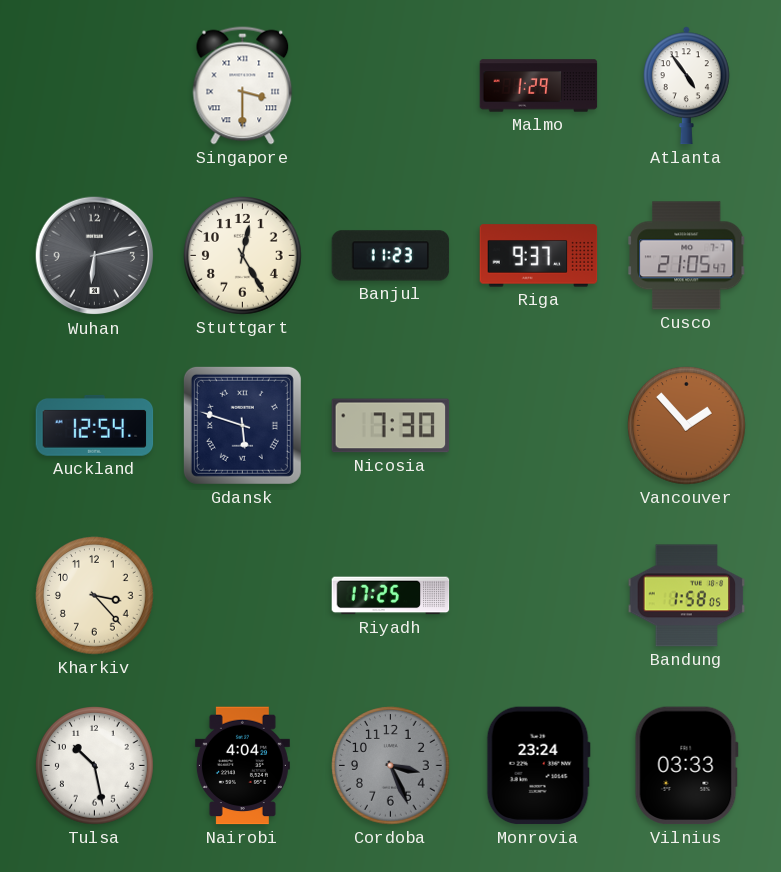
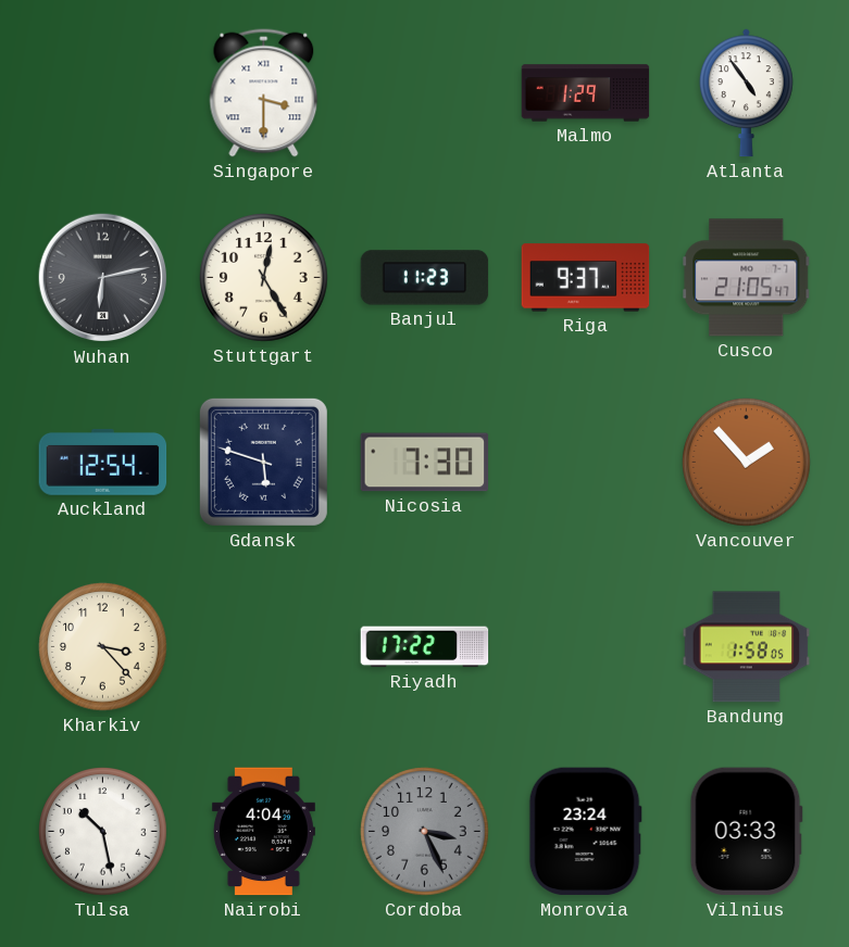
Riyadh: 17:25 -> 17:22
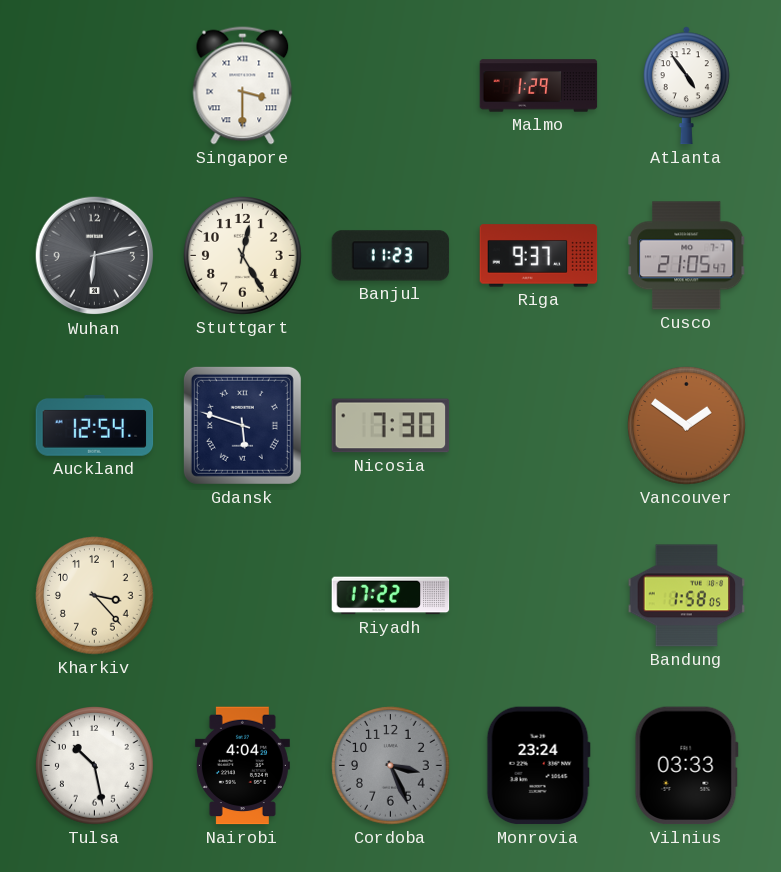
Vancouver: 1:53 -> 1:51
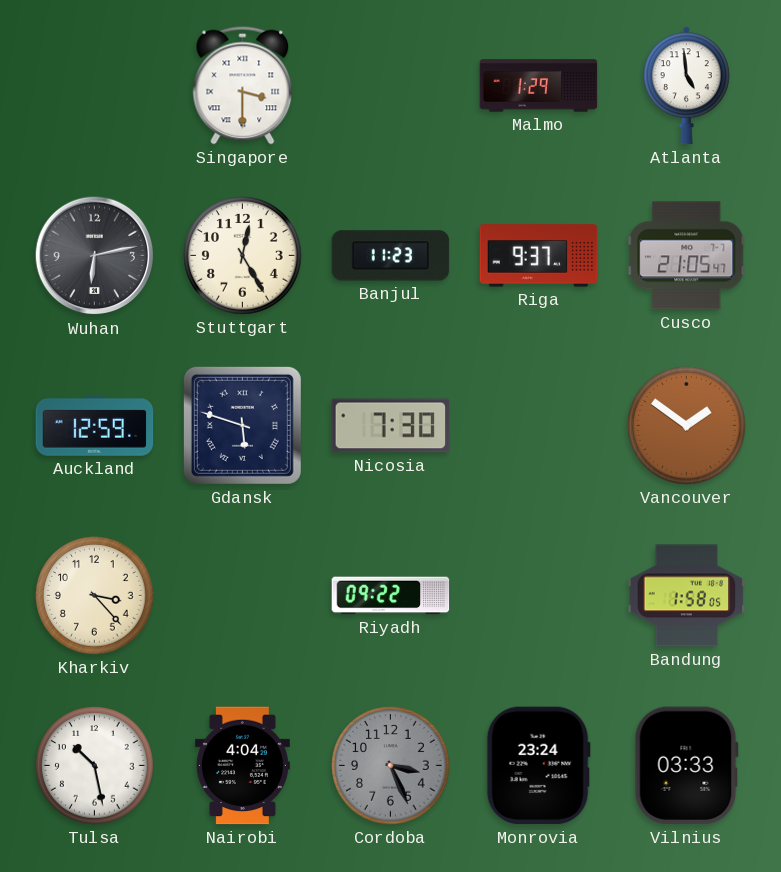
Atlanta: 4:54 -> 4:59
Auckland: 12:54 -> 12:59
Riyadh: 17:22 -> 09:22
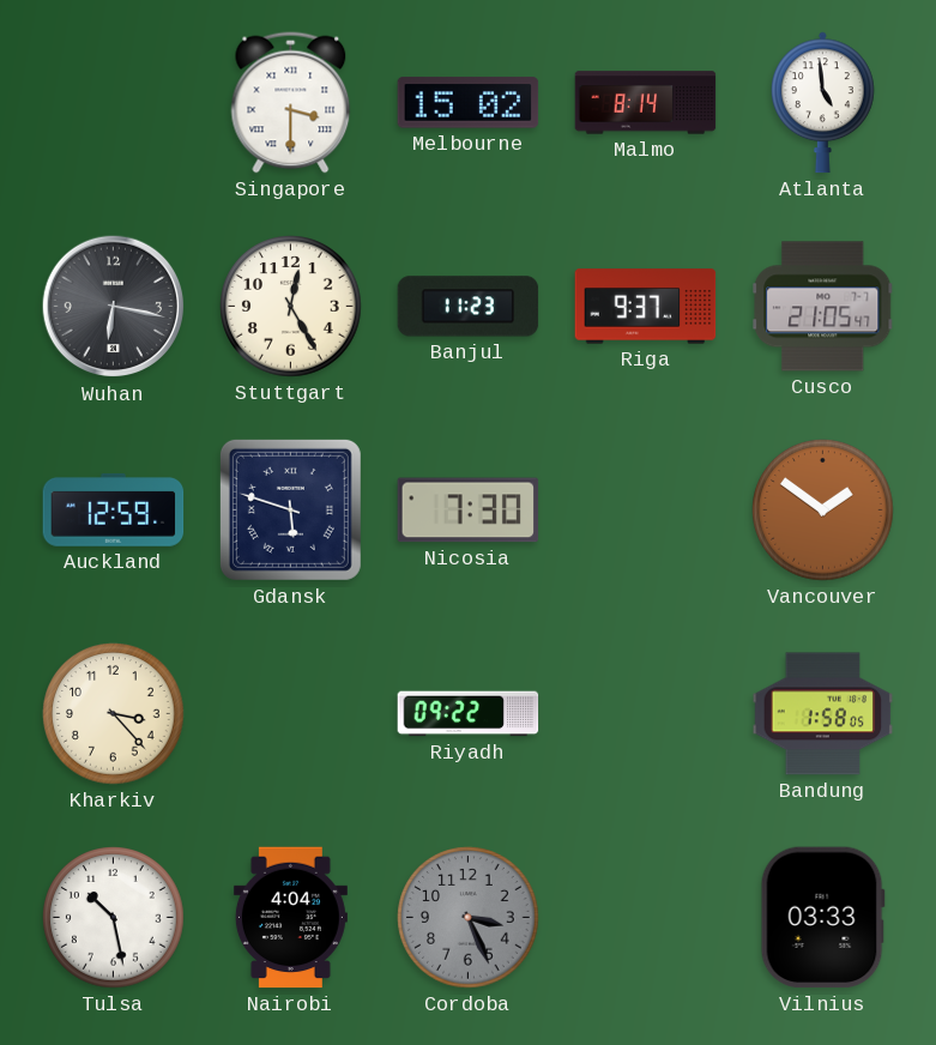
Melbourne: none -> 15:02
Malmo: 1:29 -> 8:14
Wuhan: 6:13 -> 6:17
Monrovia: 23:24 -> none
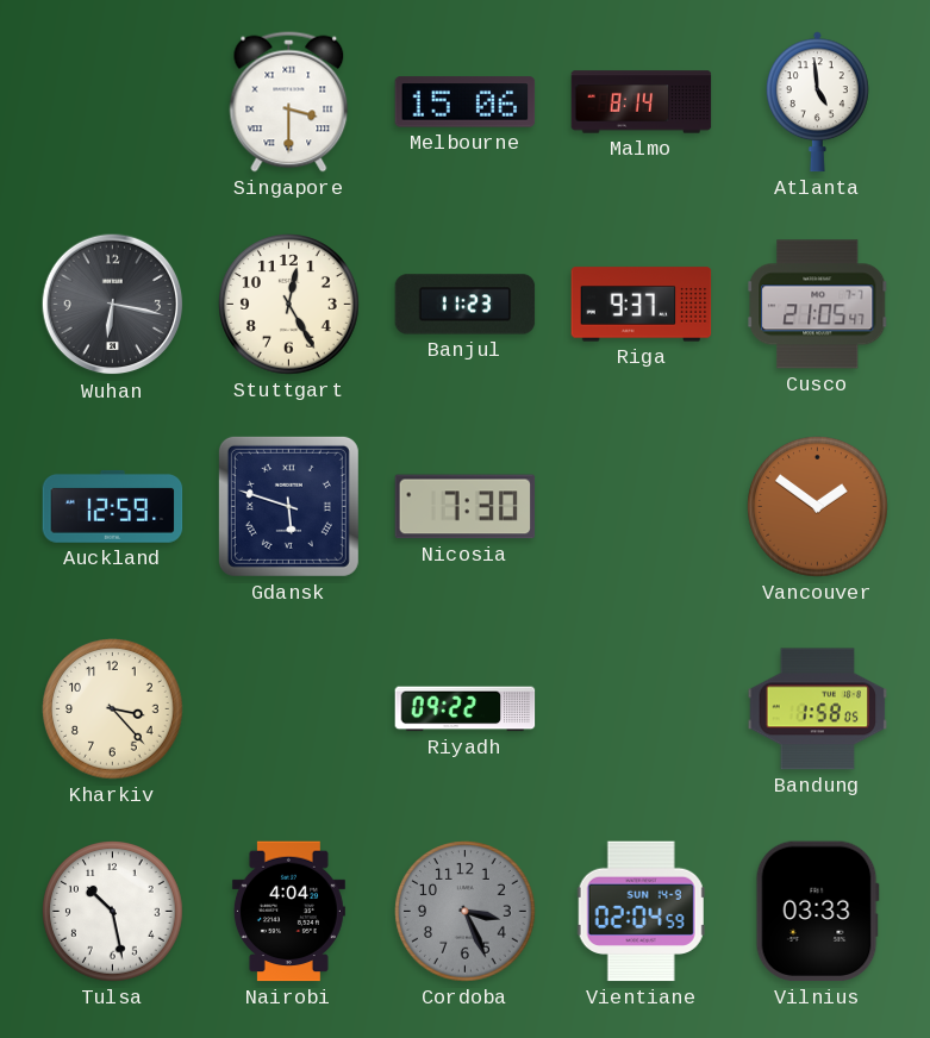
Melbourne: 15:02 -> 15:06
Vientiane: none -> 02:04
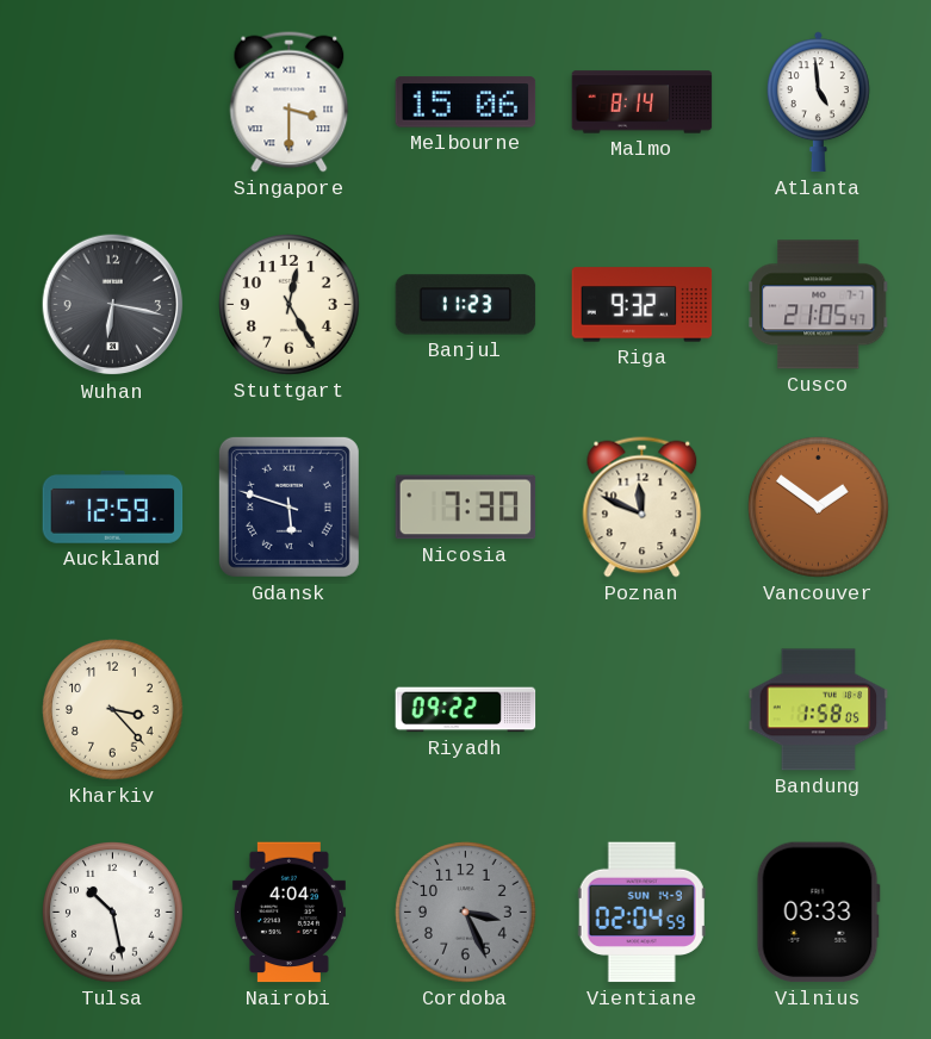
Riga: 9:37 -> 9:32
Poznan: none -> 11:49
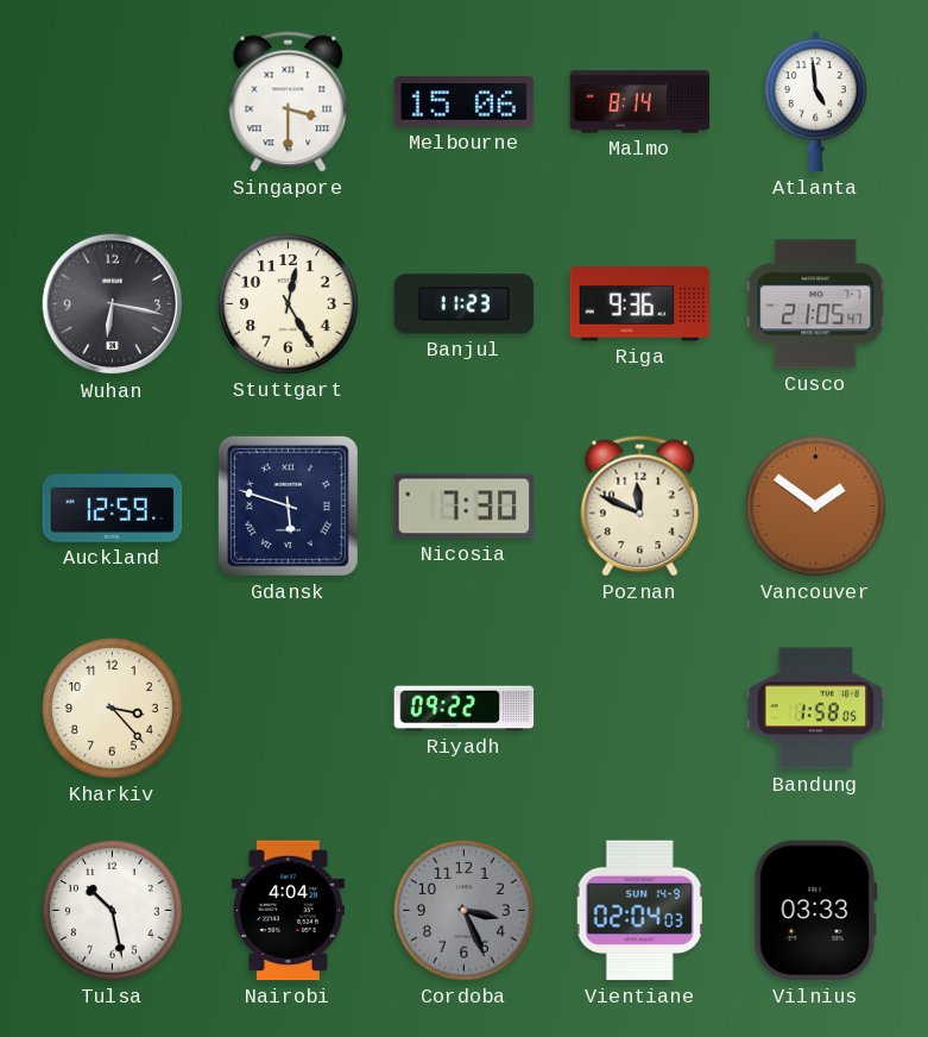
Riga: 9:32 -> 9:36
Vientiane: 02:04:59 -> 02:04:03
